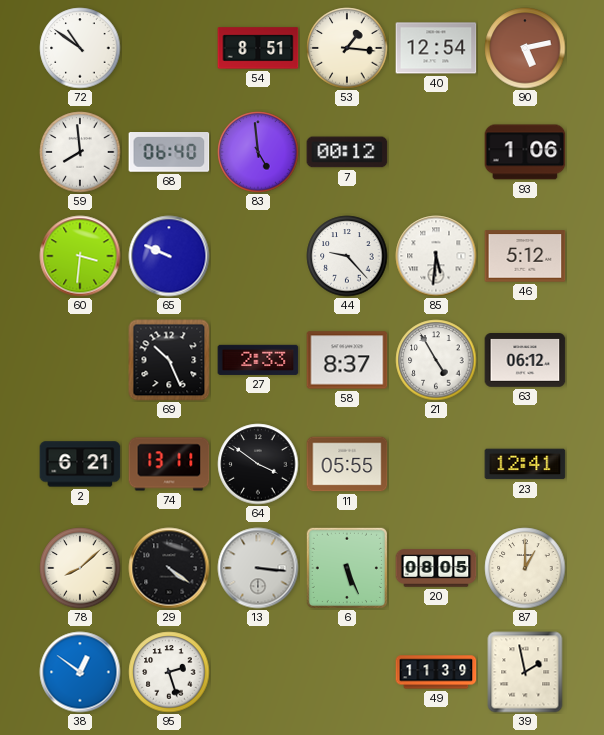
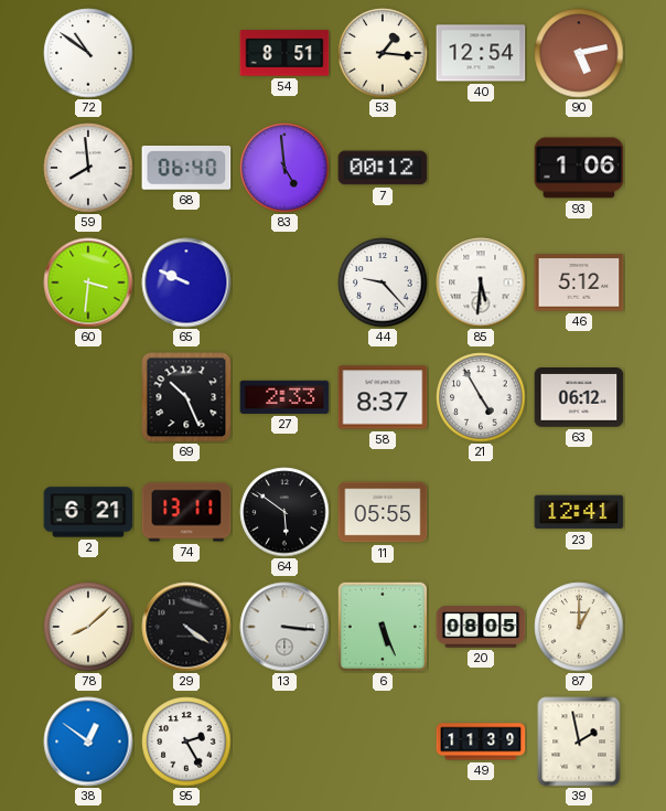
64: 3:51 -> 5:51
95: 2:27 -> 2:25
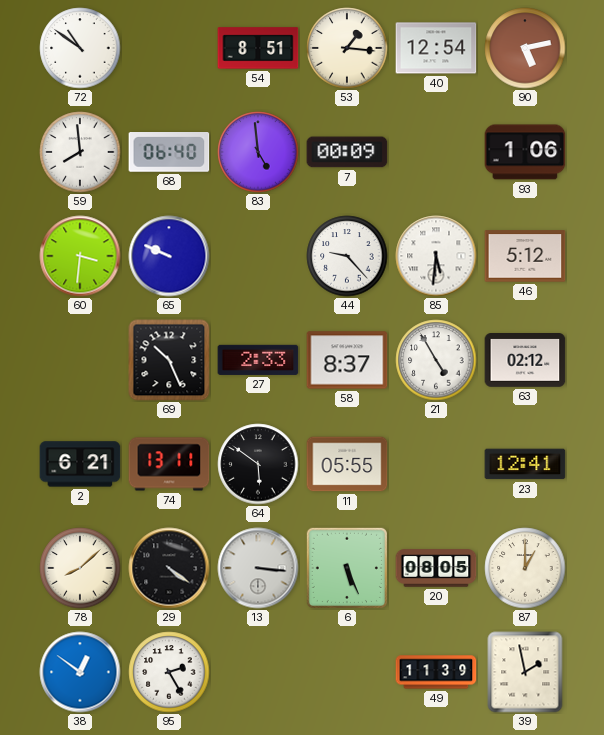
7: 00:12 -> 00:09
63: 06:12 -> 02:12
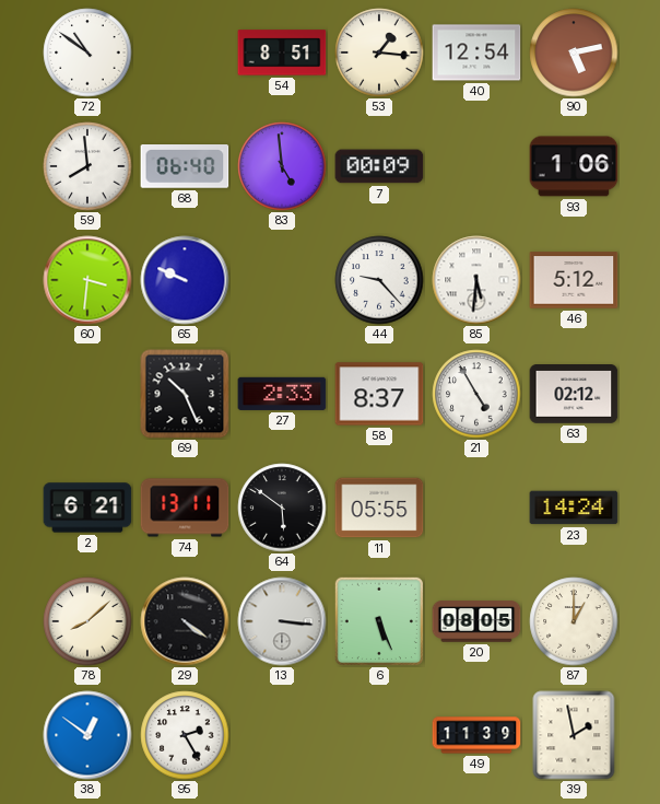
23: 12:41 -> 14:24
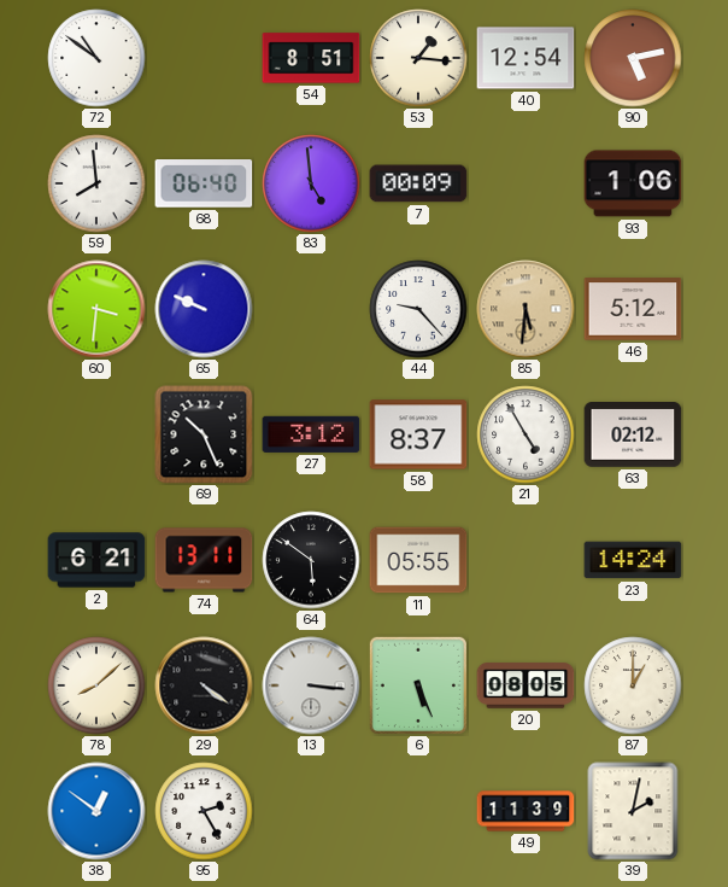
85 dial: white -> champagne
27: 2:33 -> 3:12
39: 1:58 -> 2:02
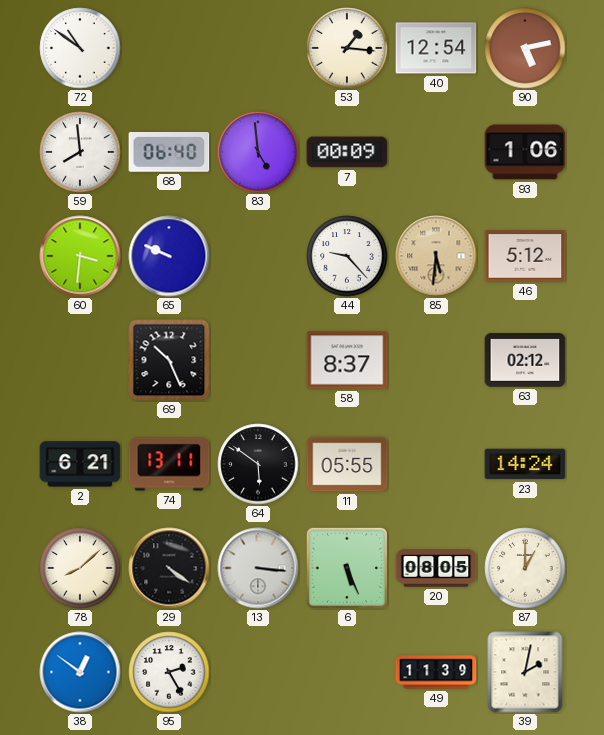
54: 8:51 -> none
27: 3:12 -> none
21: 4:55 -> none
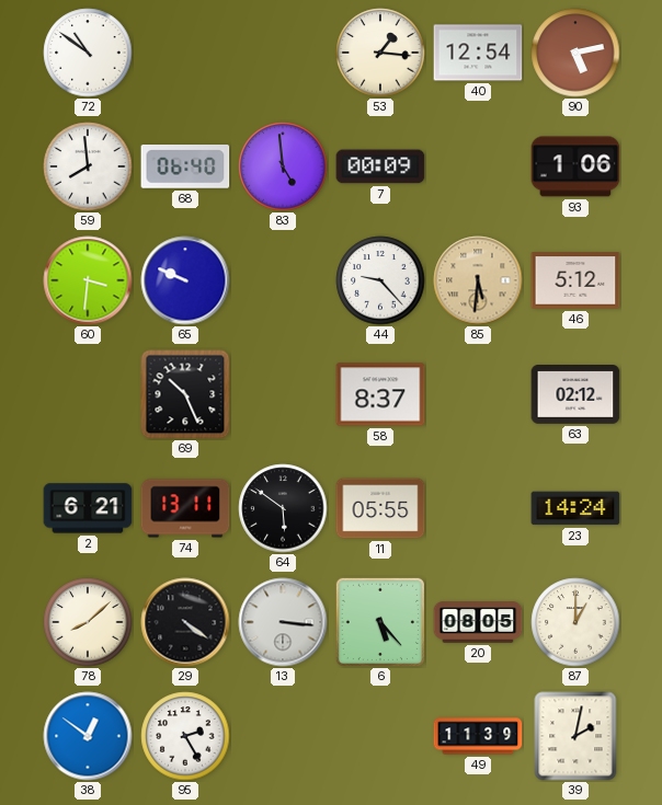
6: 5:26 -> 5:23
